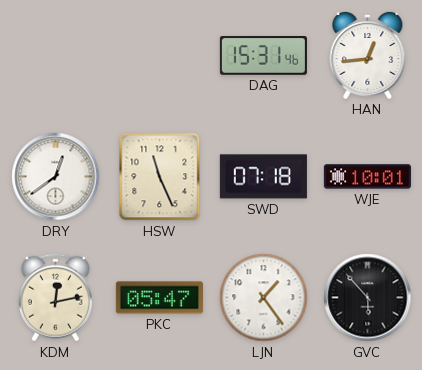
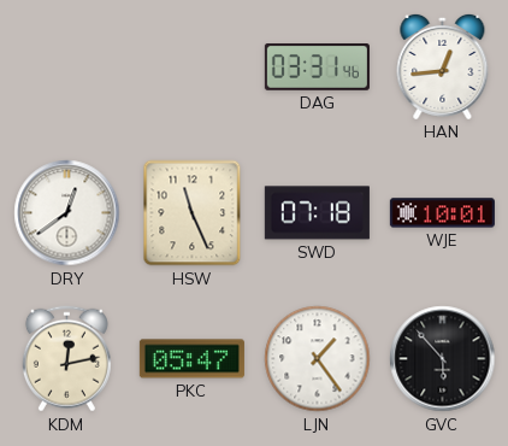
DAG: 15:31 -> 03:31
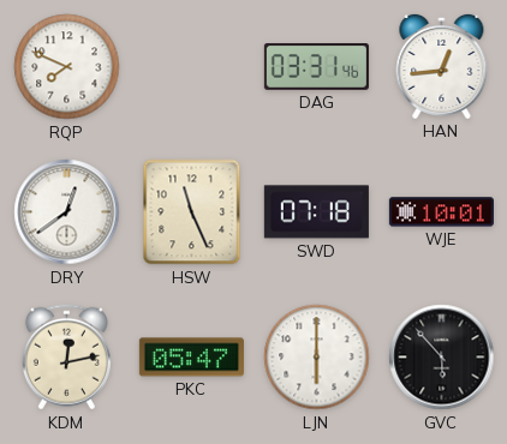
RQP: none -> 7:49
LJN: 1:24 -> 6:00
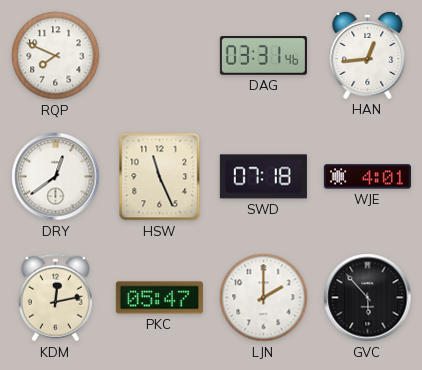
WJE: 10:01 -> 4:01
LJN: 6:00 -> 2:00
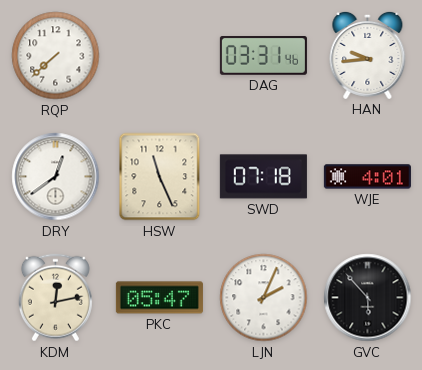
RQP: 7:49 -> 7:38
HAN: 12:44 -> 9:44
LJN: 2:00 -> 2:04
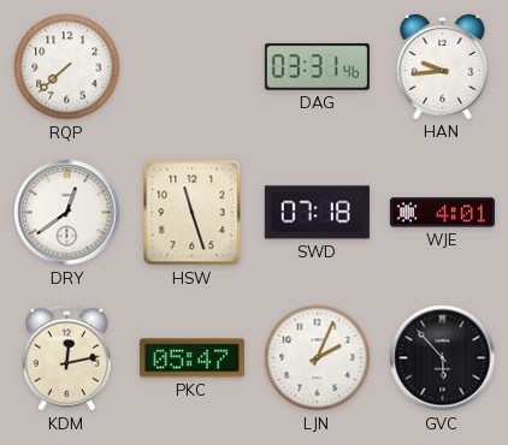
HSW: 11:26 -> 11:27
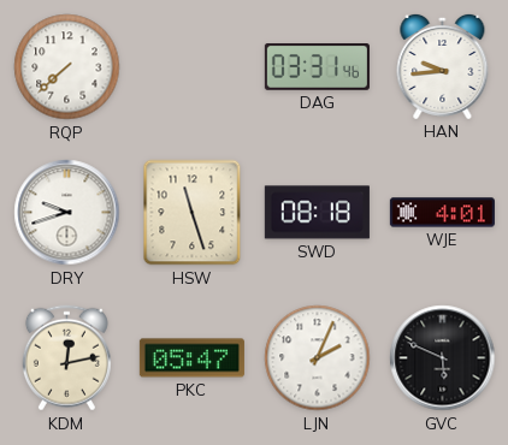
DRY: 12:39 -> 9:42
SWD: 07:18 -> 08:18
GVC: 5:53 -> 5:49
